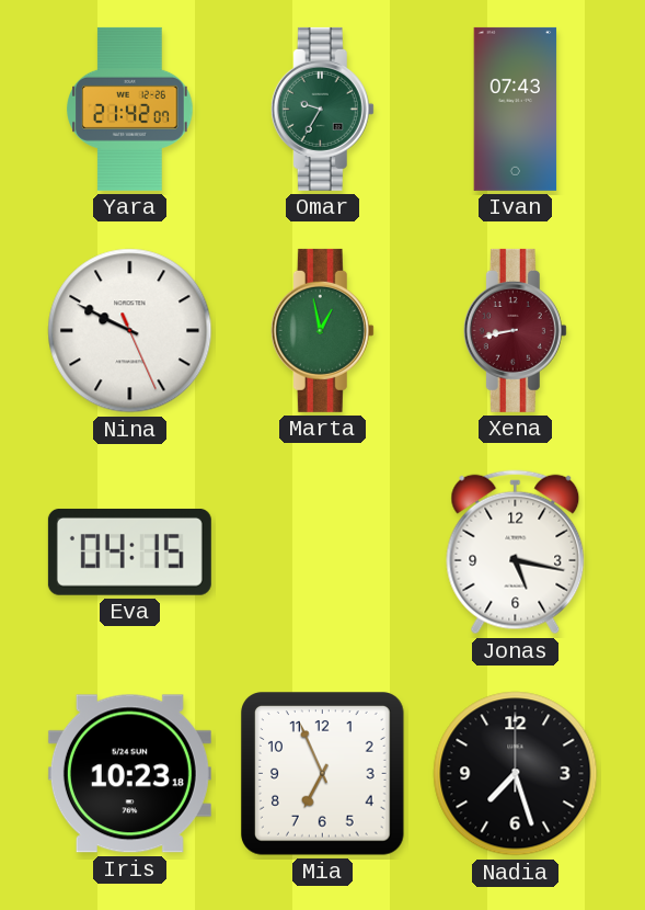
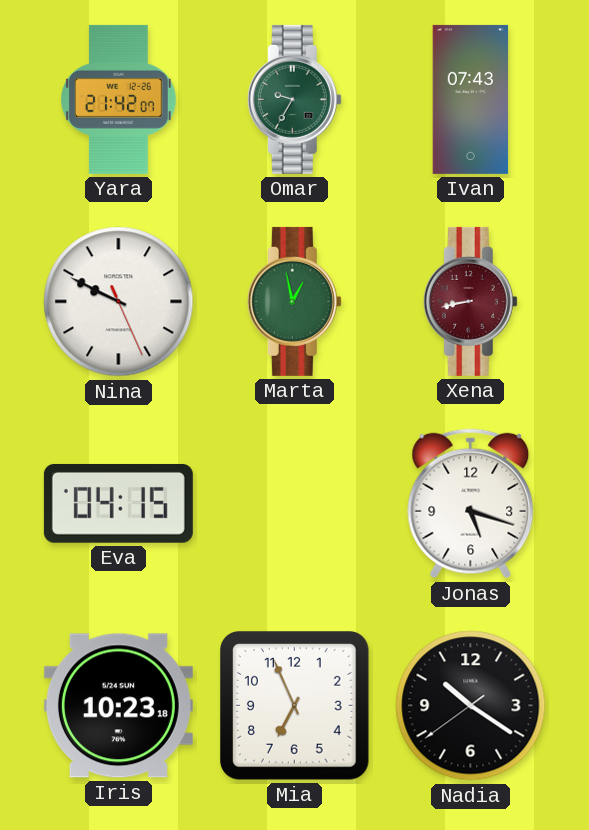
Jonas: 5:17 -> 5:18
Nadia: 7:27 -> 10:20
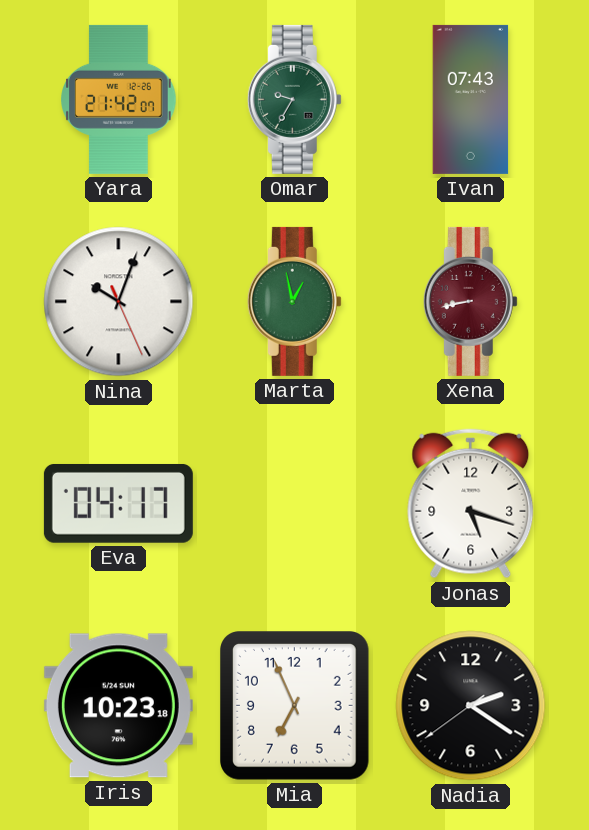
Nina: 9:49 -> 10:03
Eva: 04:15 -> 04:17
Nadia: 10:20 -> 2:20
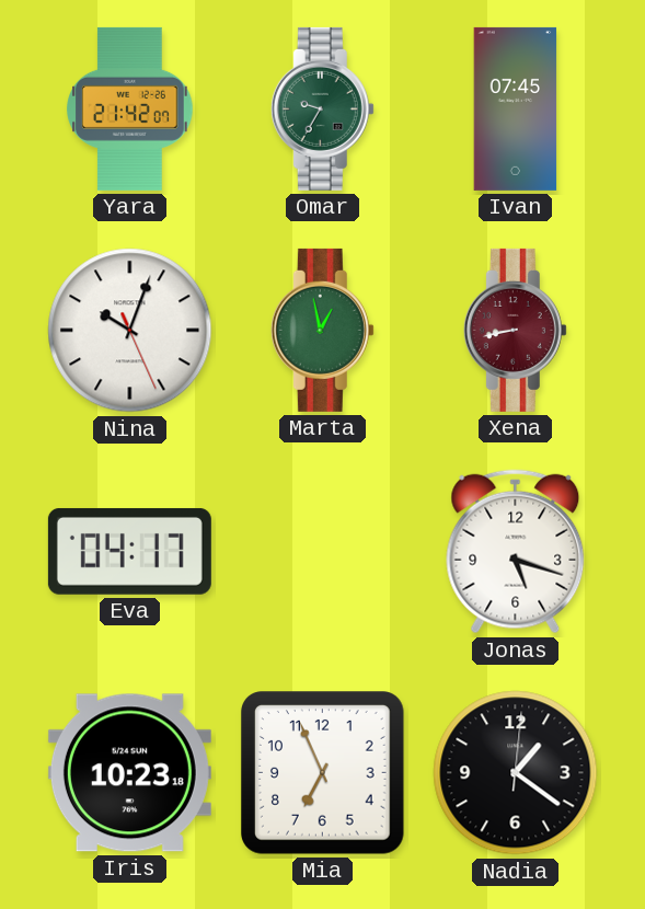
Ivan: 07:43 -> 07:45
Nadia: 2:20 -> 1:21
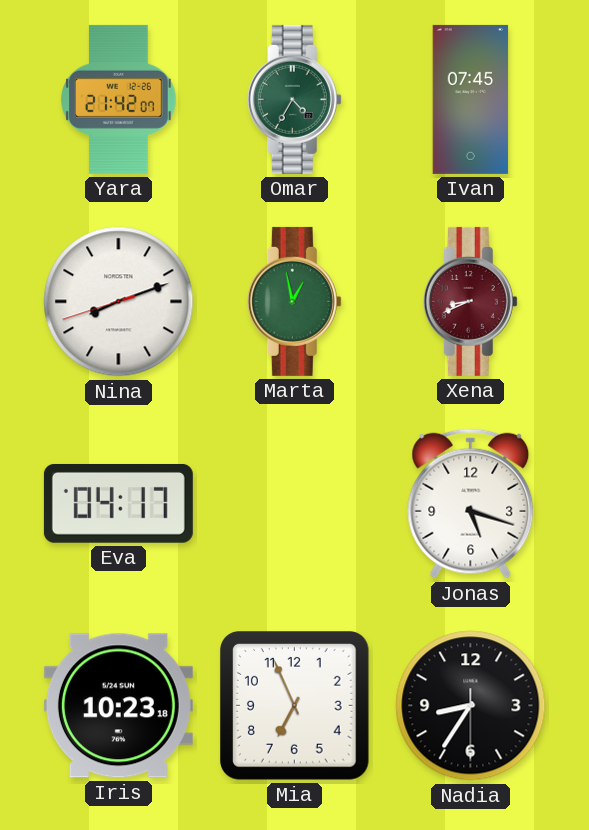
Omar: 9:35 -> 4:35
Nina: 10:03 -> 8:11
Xena: 8:43 -> 8:41
Nadia: 1:21 -> 8:35
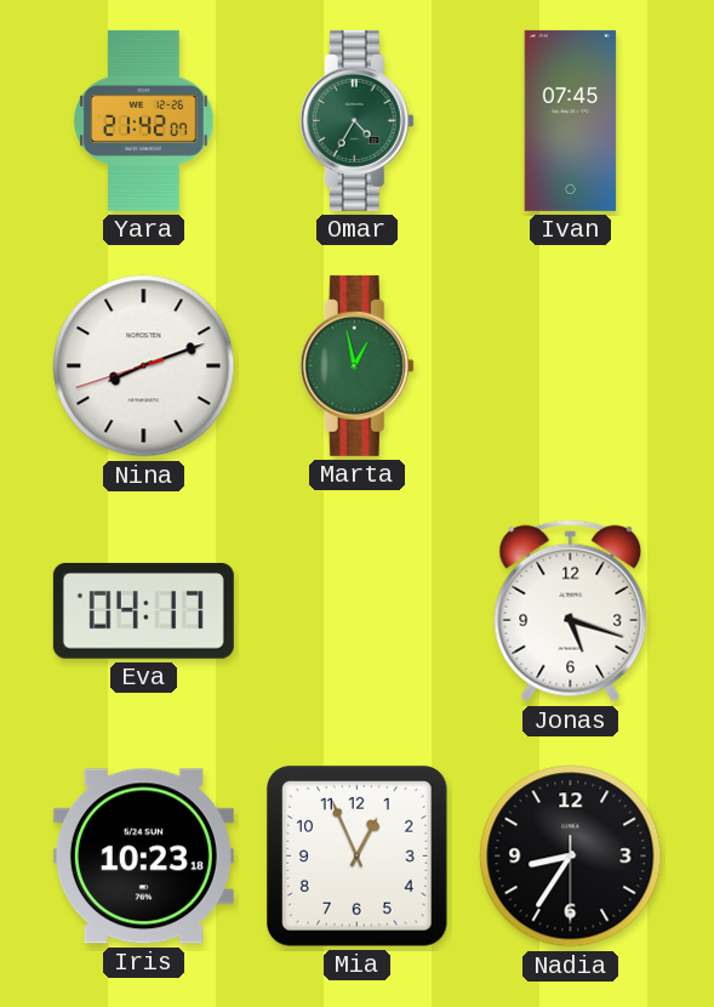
Xena: 8:41 -> none
Mia: 6:56 -> 12:56
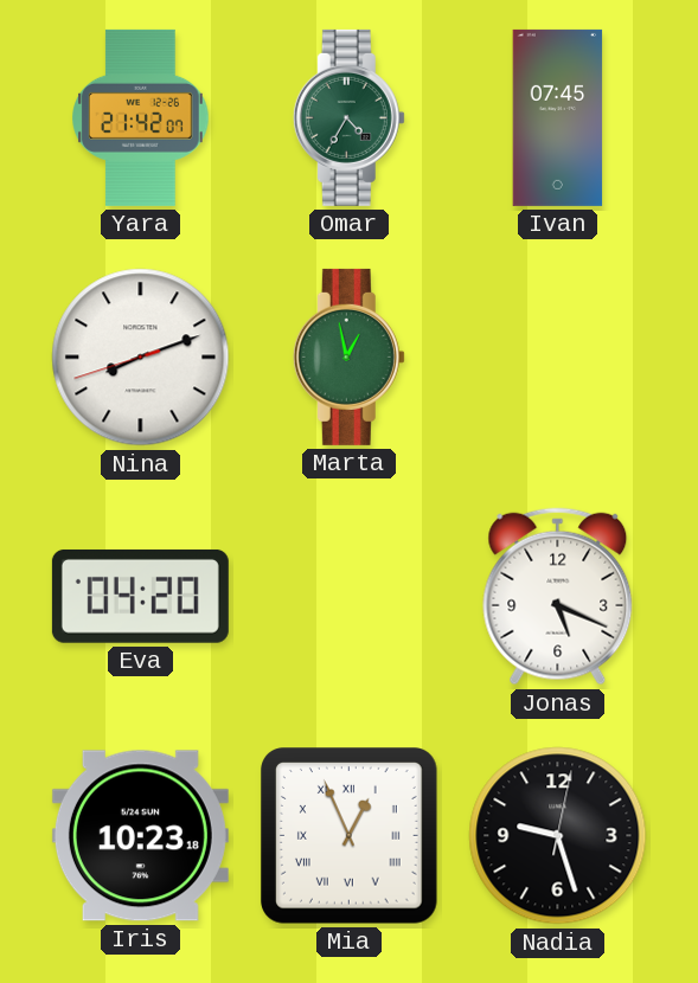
Eva: 04:17 -> 04:20
Jonas: 5:18 -> 5:19
Mia numerals: Arabic -> Roman
Nadia: 8:35 -> 9:27
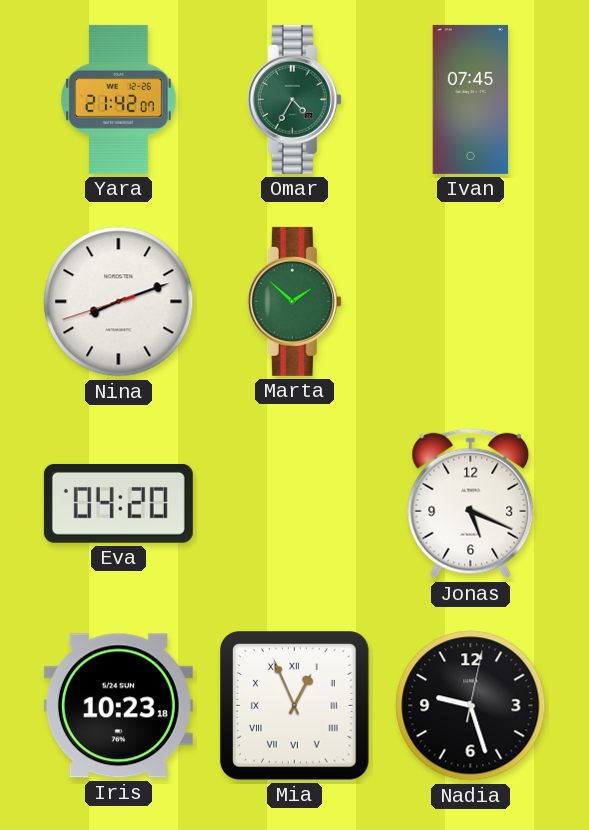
Marta: 12:58 -> 1:52
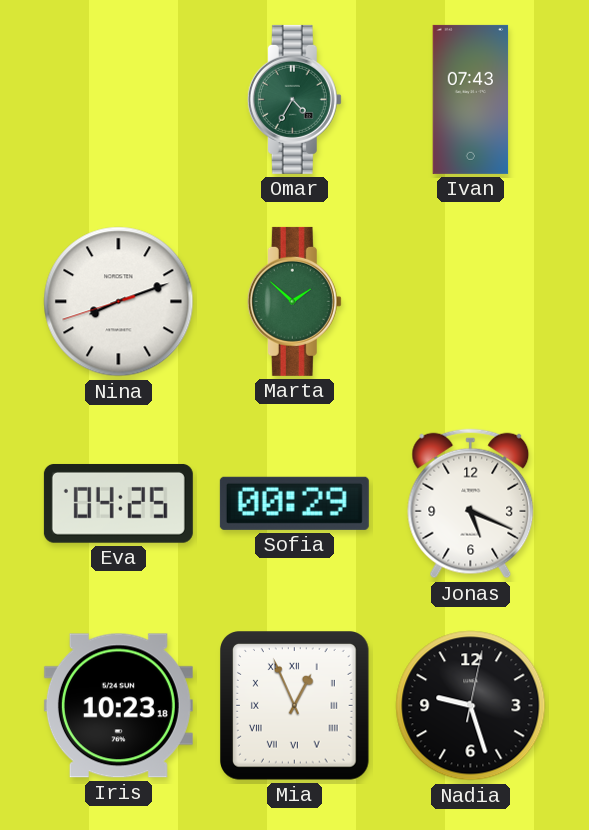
Yara: 21:42 -> none
Ivan: 07:45 -> 07:43
Eva: 04:20 -> 04:25
Sofia: none -> 00:29
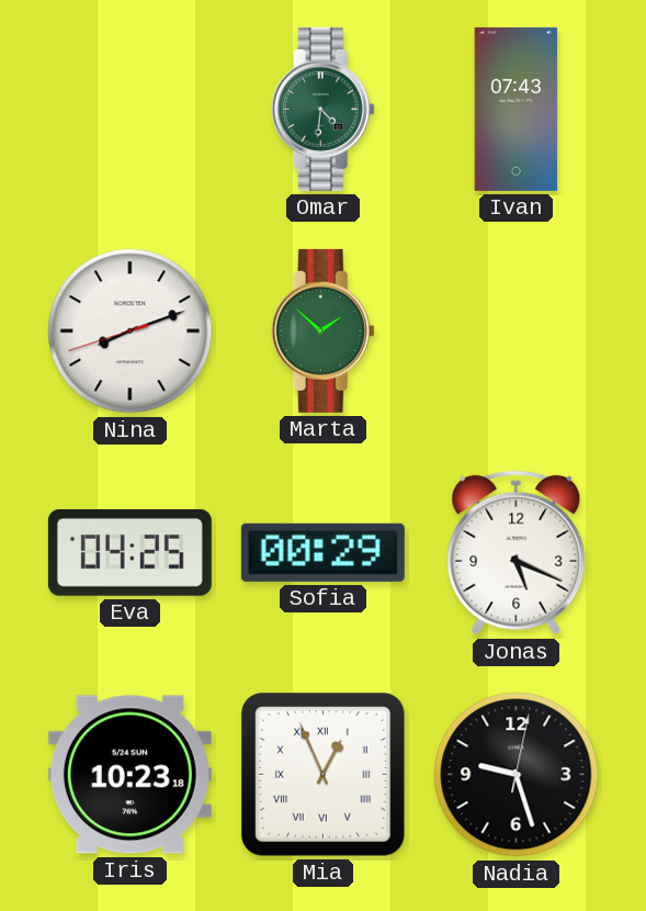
Omar: 4:35 -> 4:31
